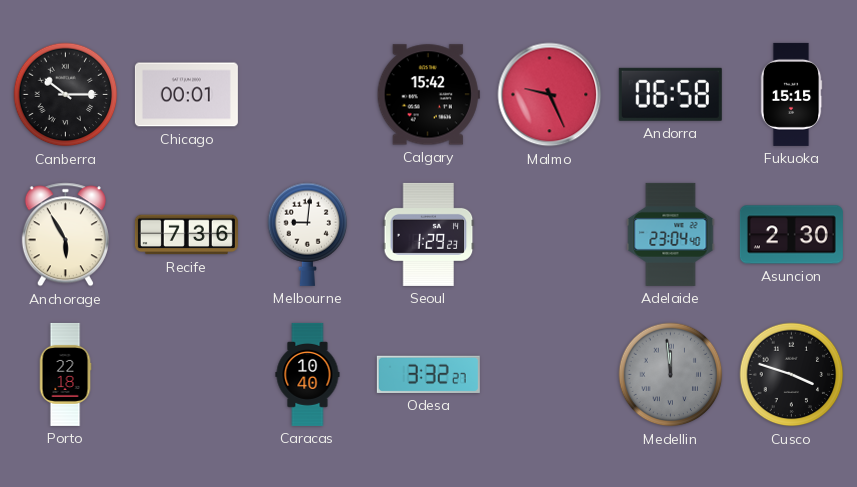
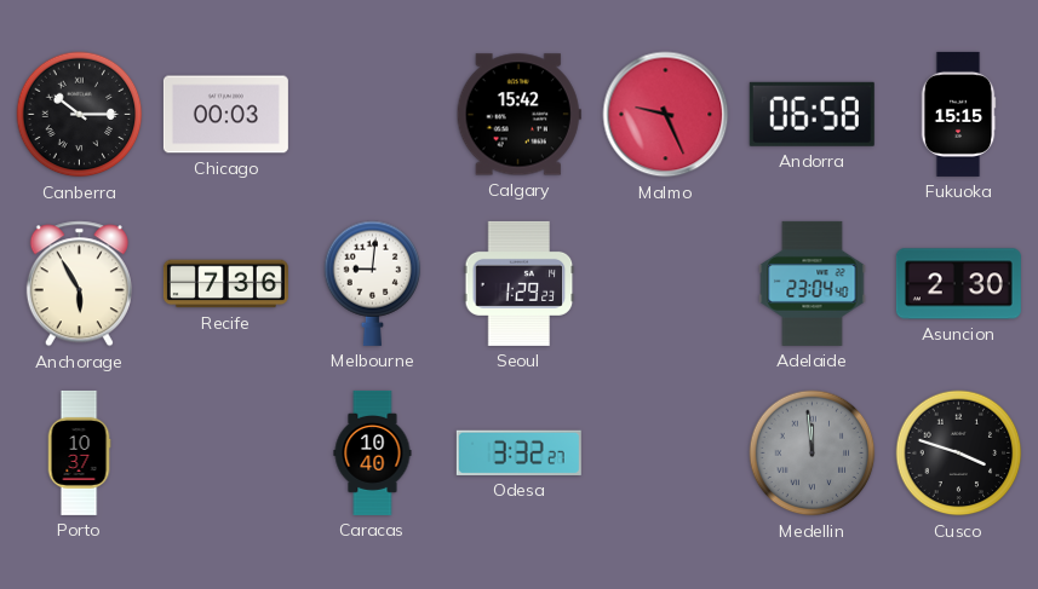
Chicago: 00:01 -> 00:03
Porto: 22:18 -> 10:37
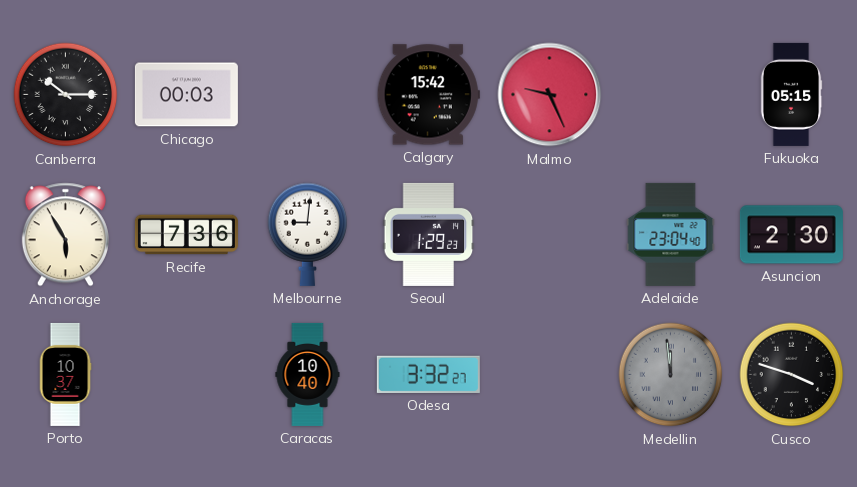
Andorra: 06:58 -> none
Fukuoka: 15:15 -> 05:15
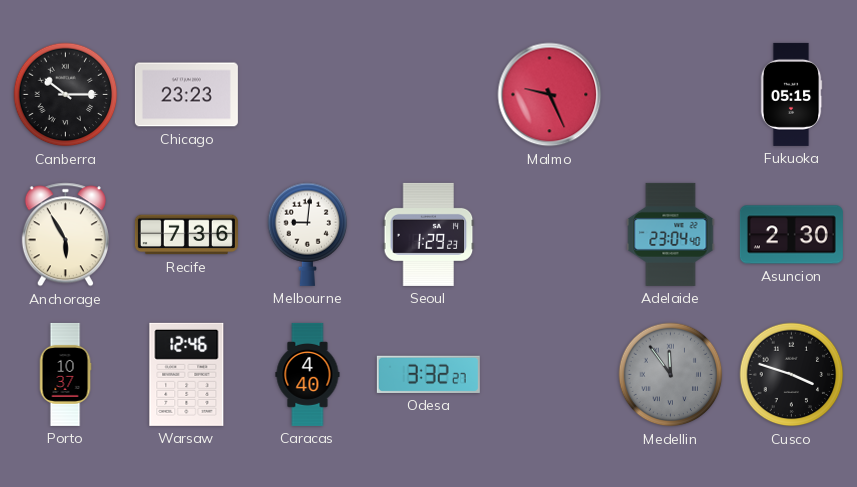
Chicago: 00:03 -> 23:23
Calgary: 15:42 -> none
Warsaw: none -> 12:46
Caracas: 10:40 -> 4:40
Medellin: 11:59 -> 11:54
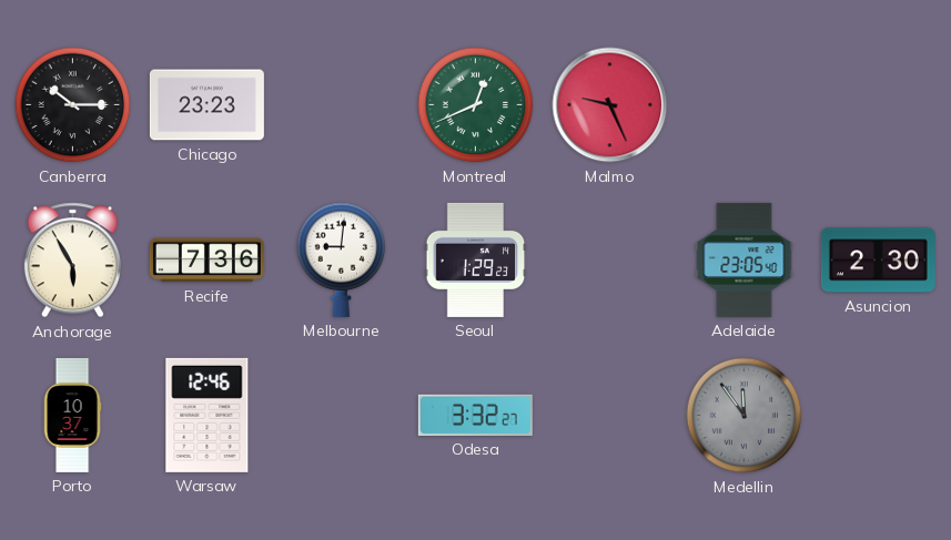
Montreal: none -> 12:41
Fukuoka: 05:15 -> none
Adelaide: 23:04 -> 23:05
Caracas: 4:40 -> none
Cusco: 3:48 -> none
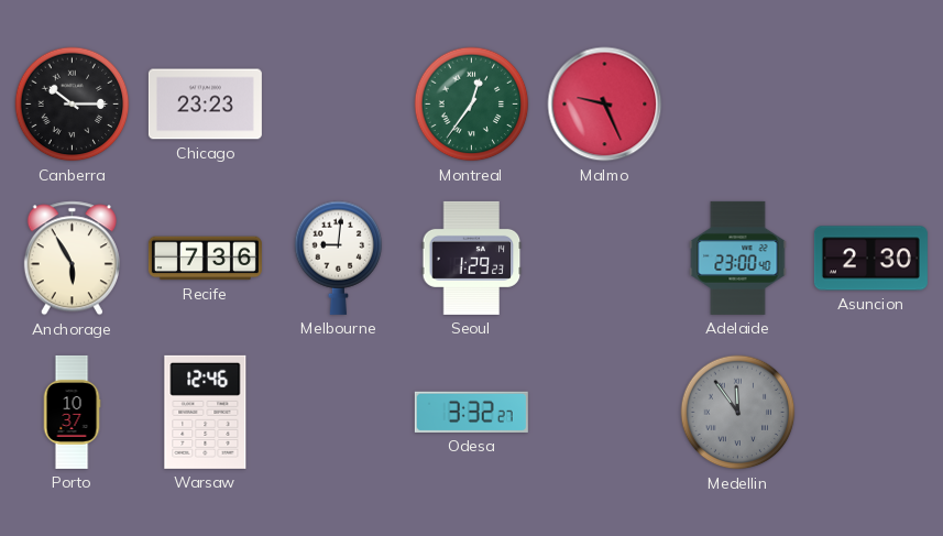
Montreal: 12:41 -> 12:36
Adelaide: 23:05 -> 23:00
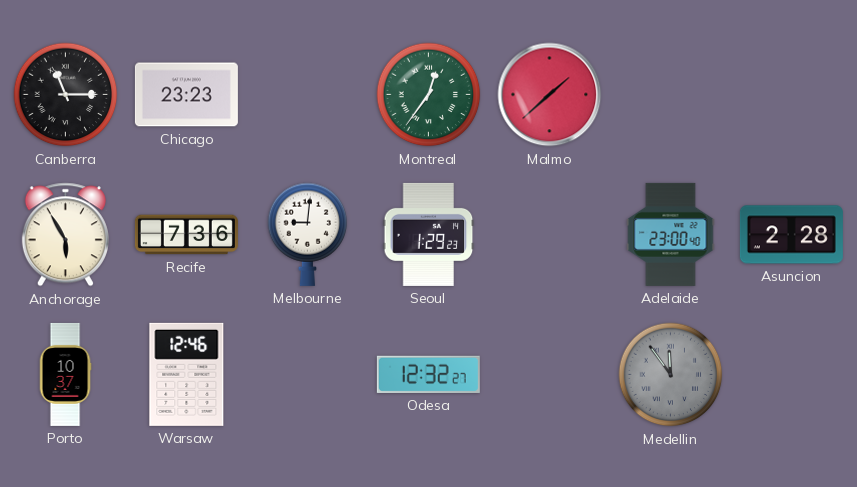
Canberra: 10:15 -> 11:15
Malmo: 9:26 -> 1:38
Asuncion: 2:30 -> 2:28
Odesa: 3:32 -> 12:32
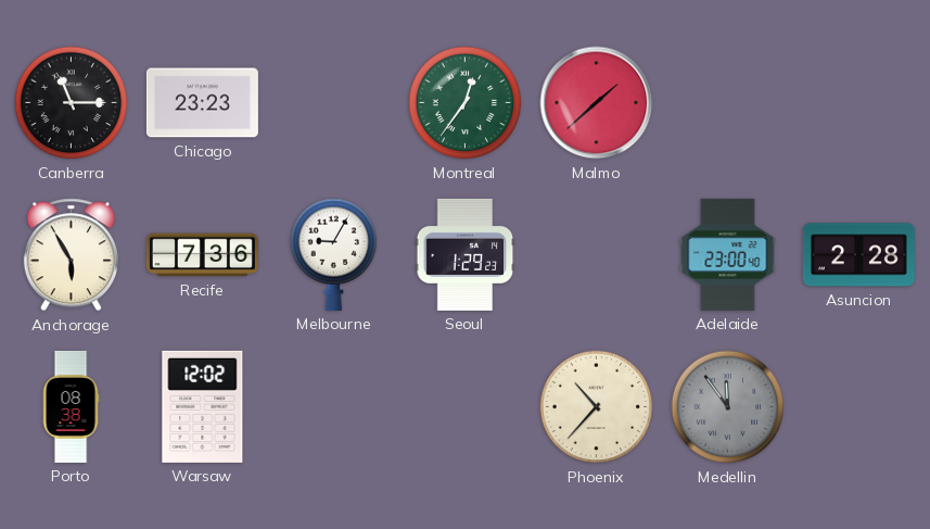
Melbourne: 9:01 -> 9:05
Porto: 10:37 -> 08:38
Warsaw: 12:46 -> 12:02
Odesa: 12:32 -> none
Phoenix: none -> 10:37
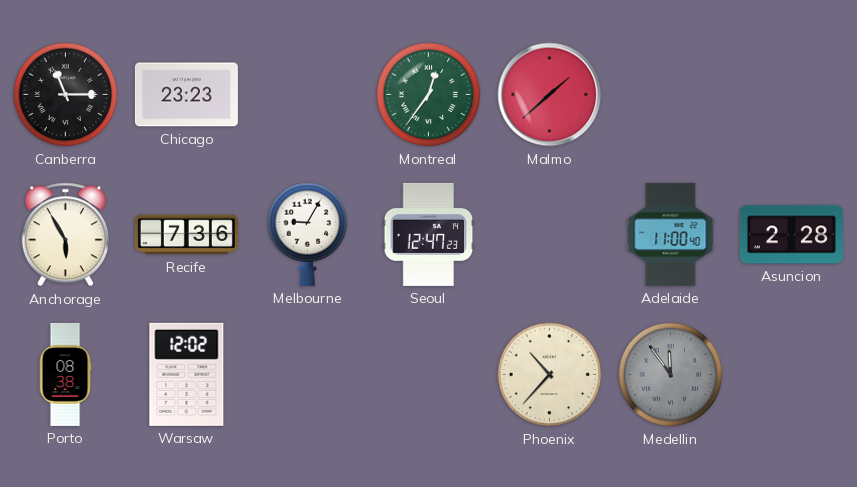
Seoul: 1:29 -> 12:47
Adelaide: 23:00 -> 11:00
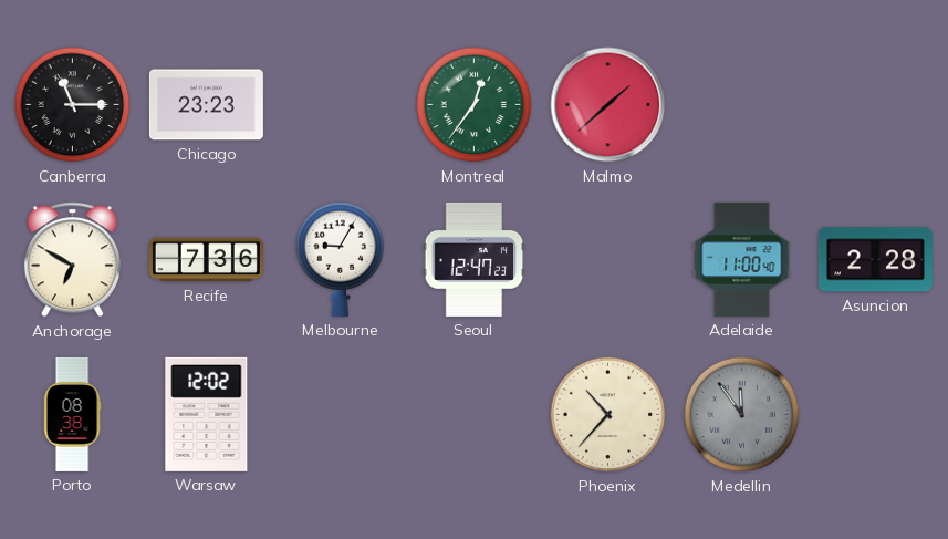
Anchorage: 5:55 -> 6:50
